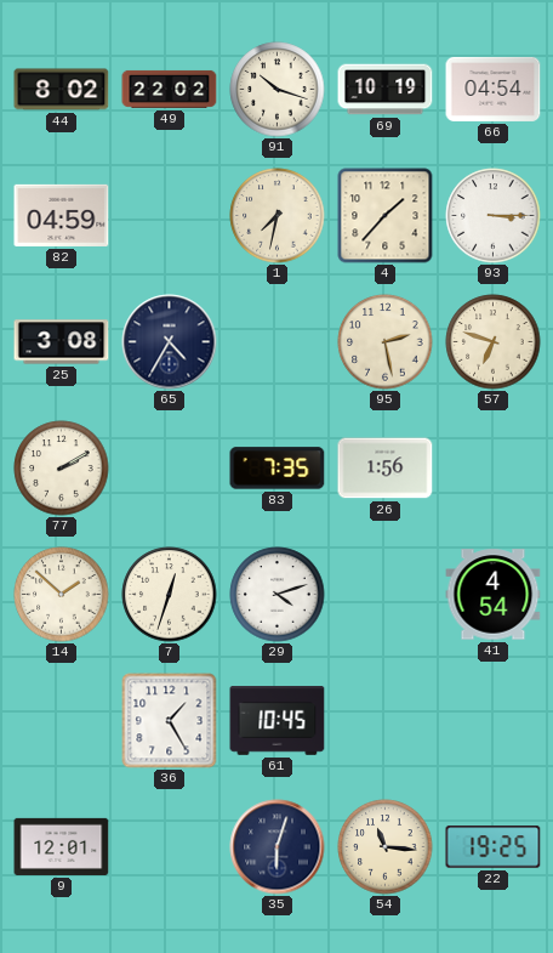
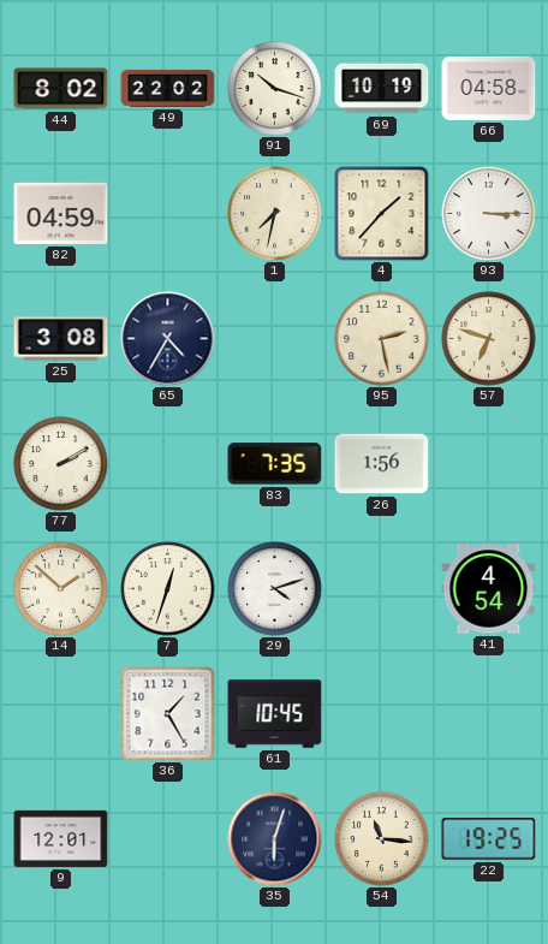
66: 04:54 -> 04:58
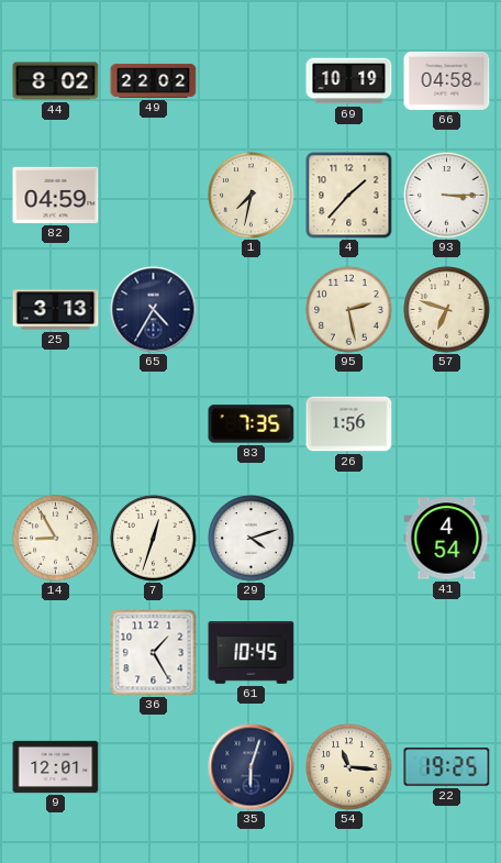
91: 10:18 -> none
25: 3:08 -> 3:13
77: 2:10 -> none
14: 1:52 -> 8:55
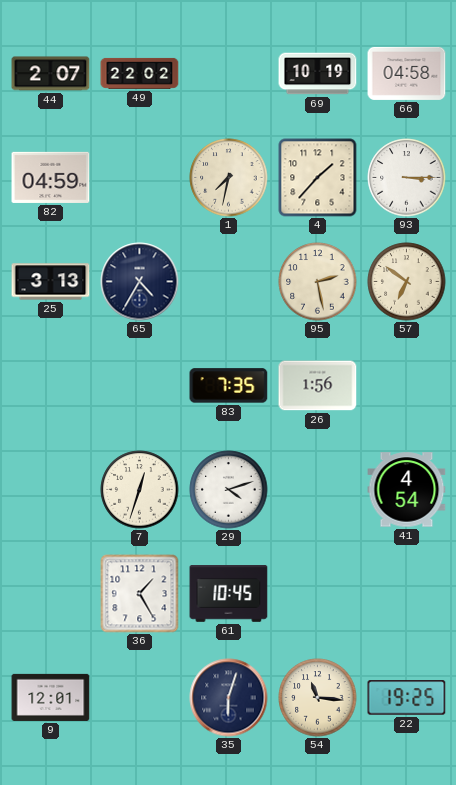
44: 8:02 -> 2:07
57: 6:48 -> 6:51
14: 8:55 -> none
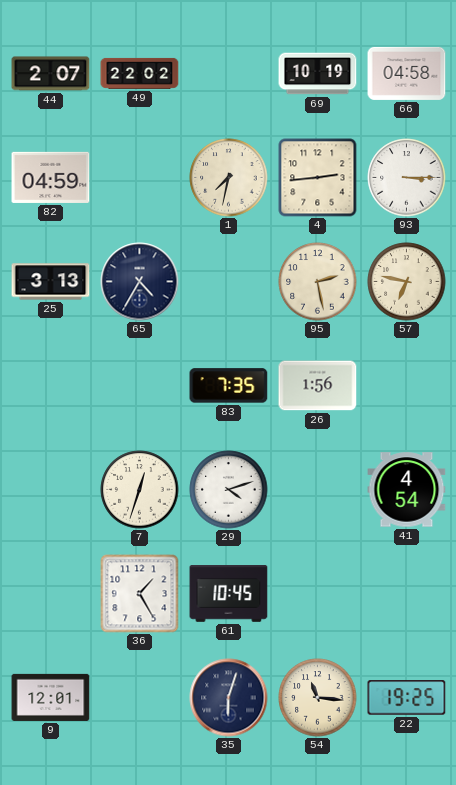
4: 1:37 -> 2:44
57: 6:51 -> 6:47
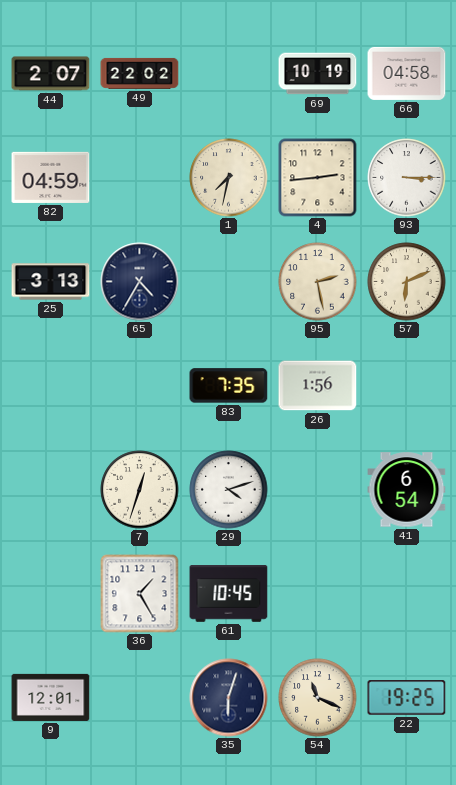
57: 6:47 -> 6:11
41: 4:54 -> 6:54
54: 11:16 -> 11:19
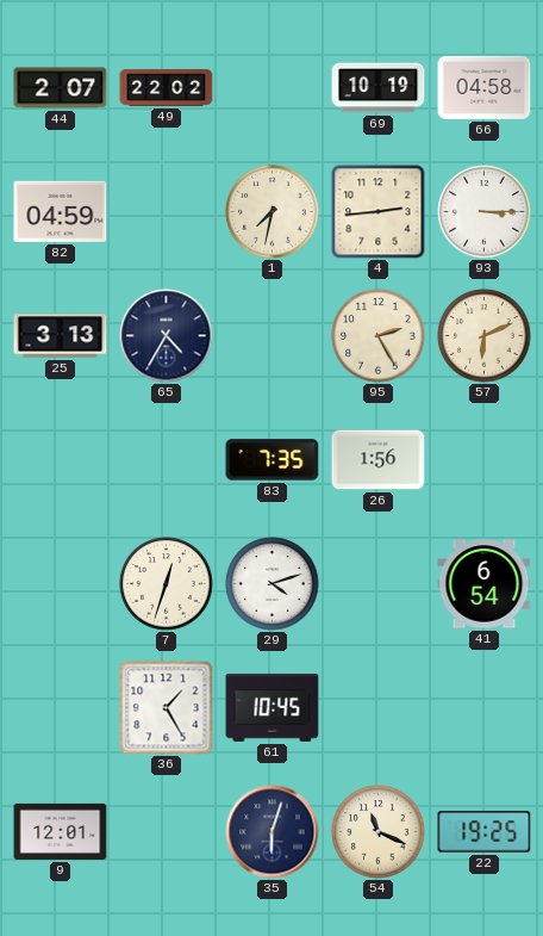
95: 2:28 -> 2:25
